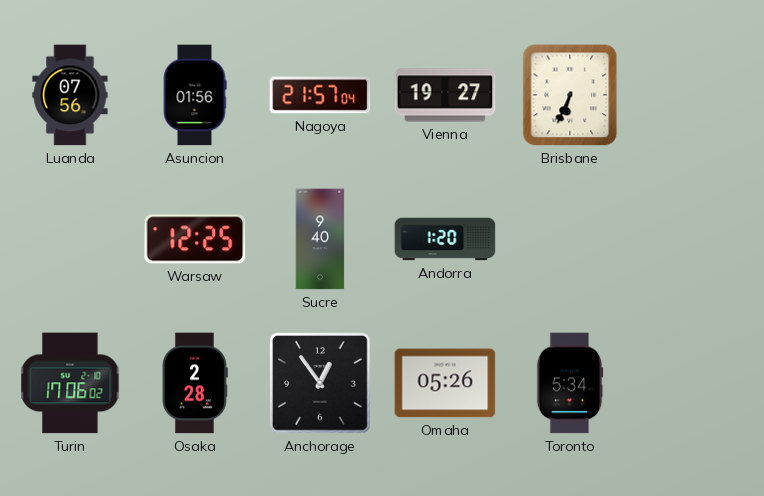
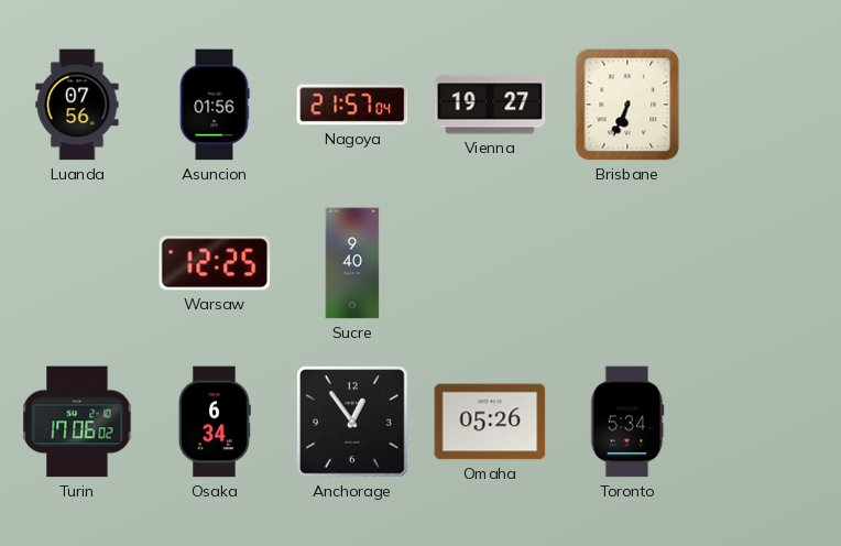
Andorra: 1:20 -> none
Osaka: 2:28 -> 6:34
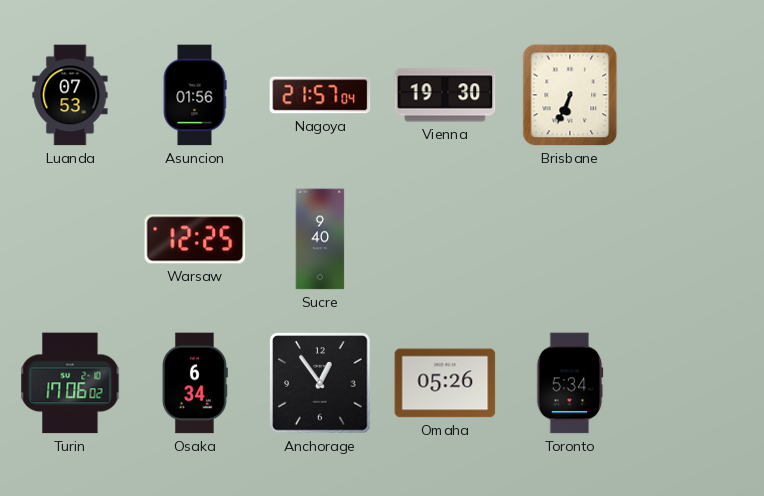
Luanda: 07:56 -> 07:53
Vienna: 19:27 -> 19:30
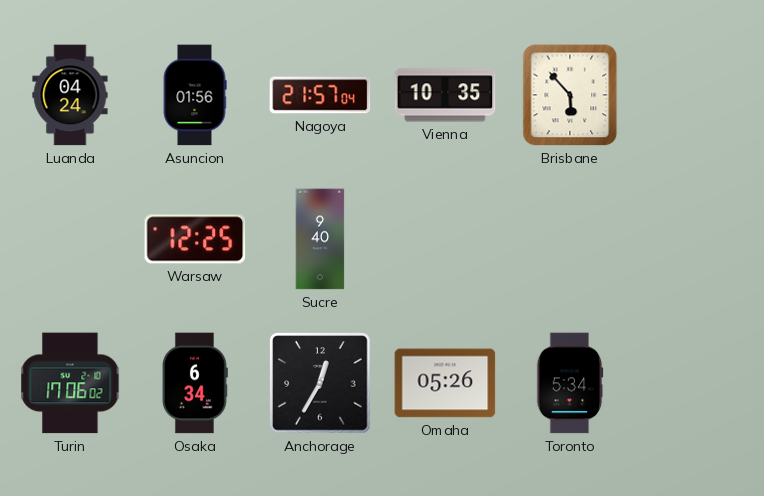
Luanda: 07:53 -> 04:24
Vienna: 19:30 -> 10:35
Brisbane: 6:34 -> 5:53
Anchorage: 12:54 -> 12:35
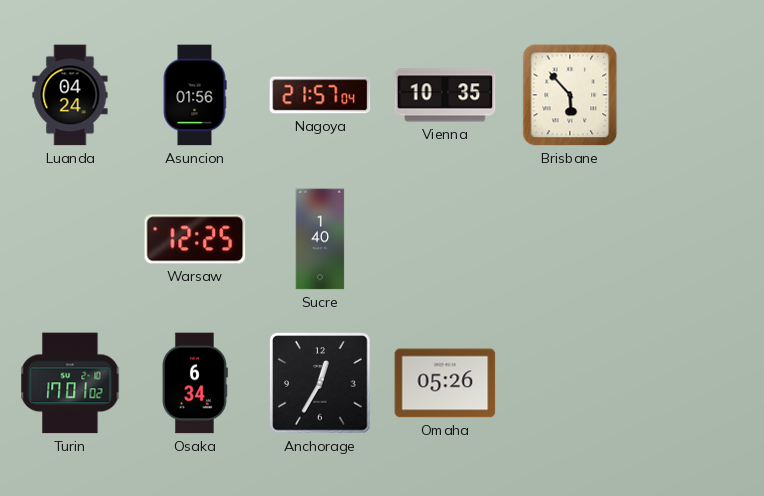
Sucre: 9:40 -> 1:40
Turin: 17:06 -> 17:01
Toronto: 5:34 -> none
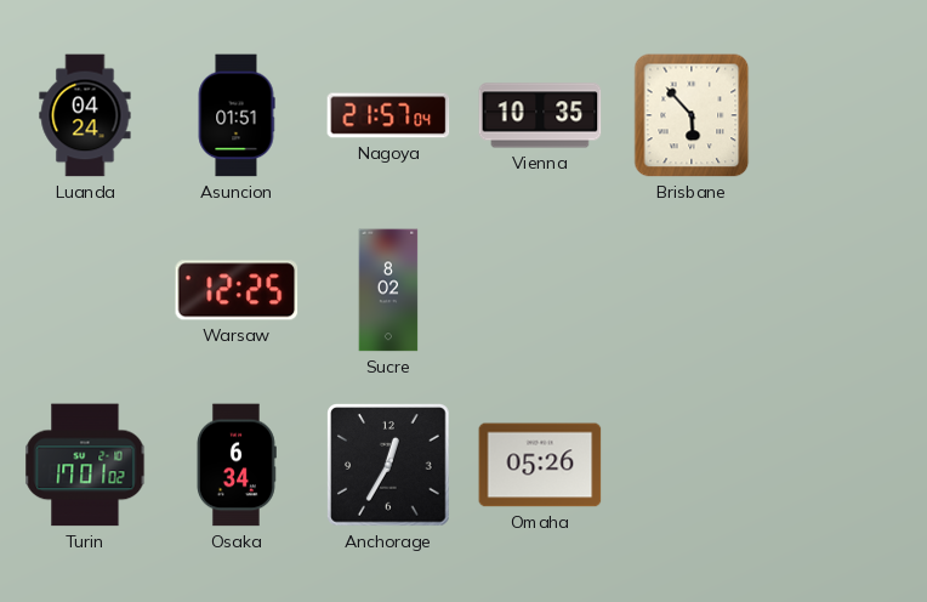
Asuncion: 01:56 -> 01:51
Sucre: 1:40 -> 8:02
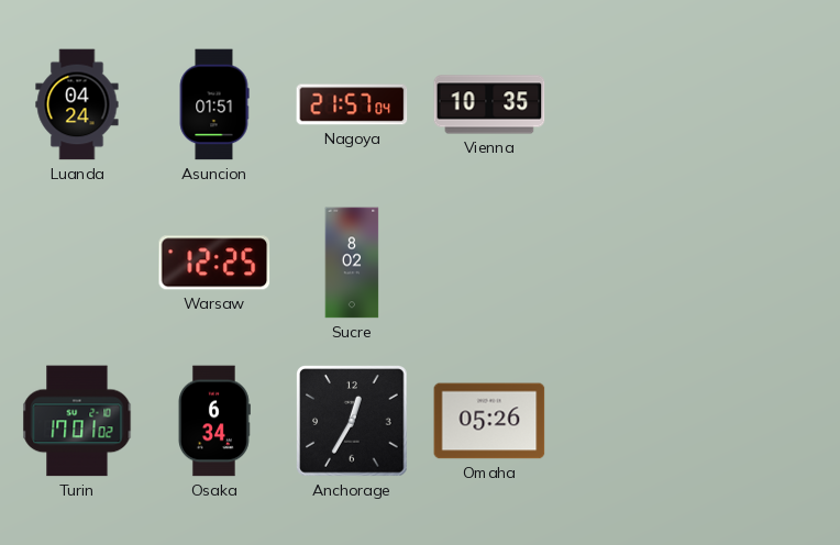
Brisbane: 5:53 -> none
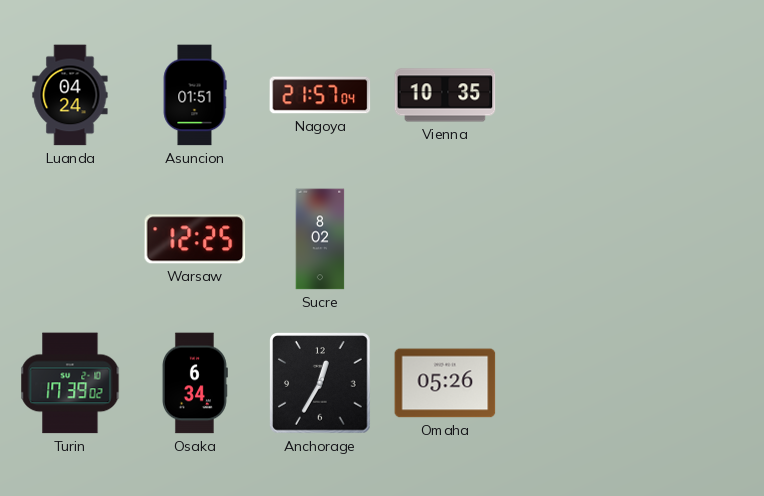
Turin: 17:01 -> 17:39
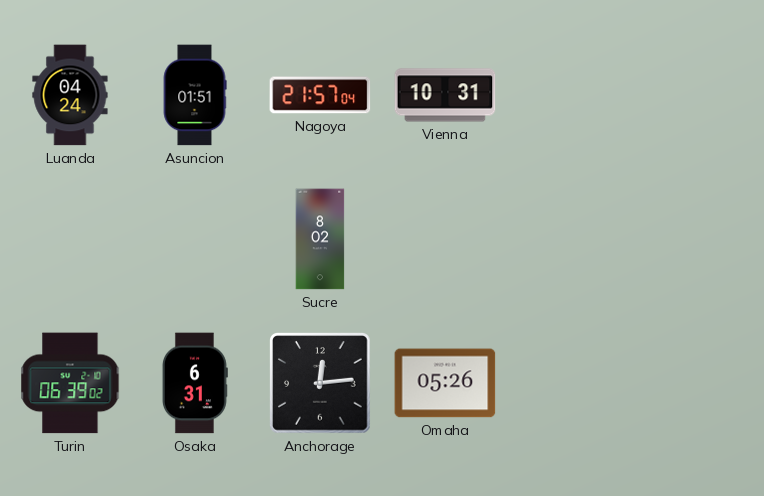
Vienna: 10:35 -> 10:31
Warsaw: 12:25 -> none
Turin: 17:39 -> 06:39
Osaka: 6:34 -> 6:31
Anchorage: 12:35 -> 12:14
